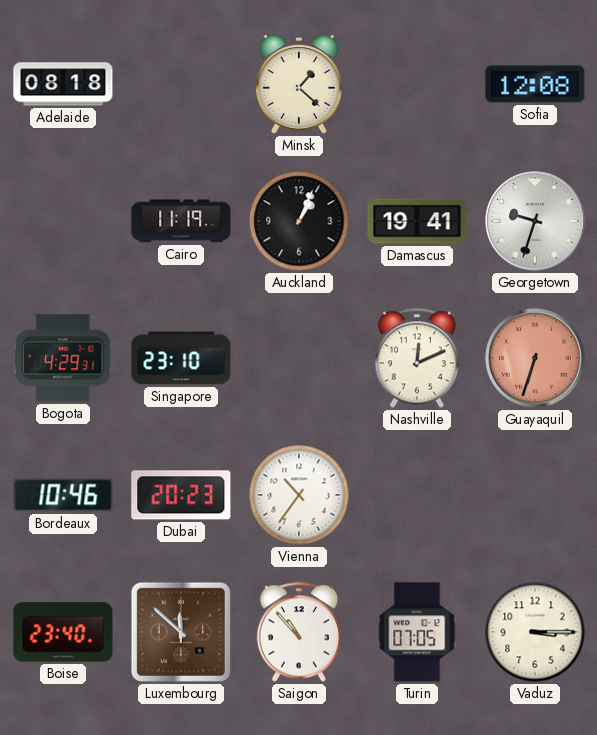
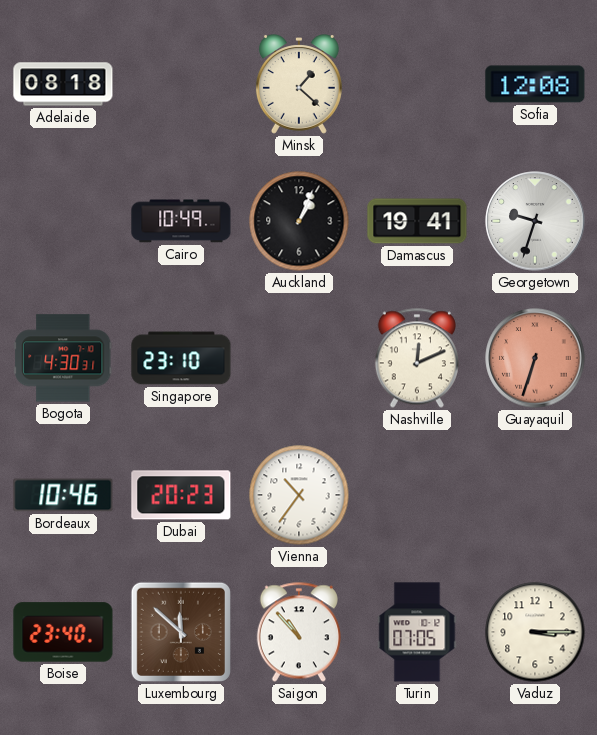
Cairo: 11:19 -> 10:49
Bogota: 4:29 -> 4:30
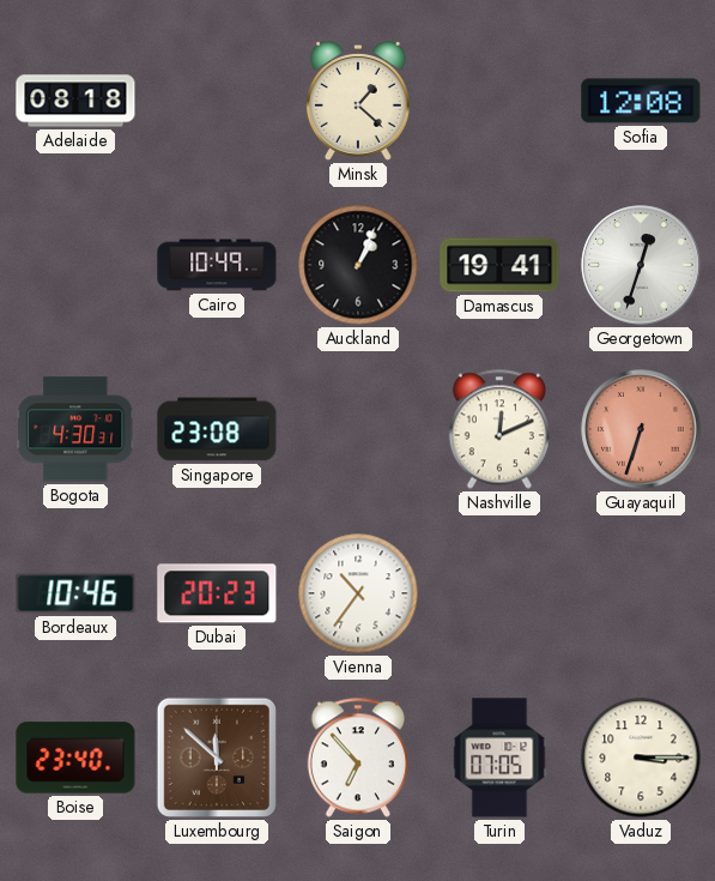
Georgetown: 9:33 -> 12:33
Singapore: 23:10 -> 23:08
Saigon: 10:53 -> 6:53
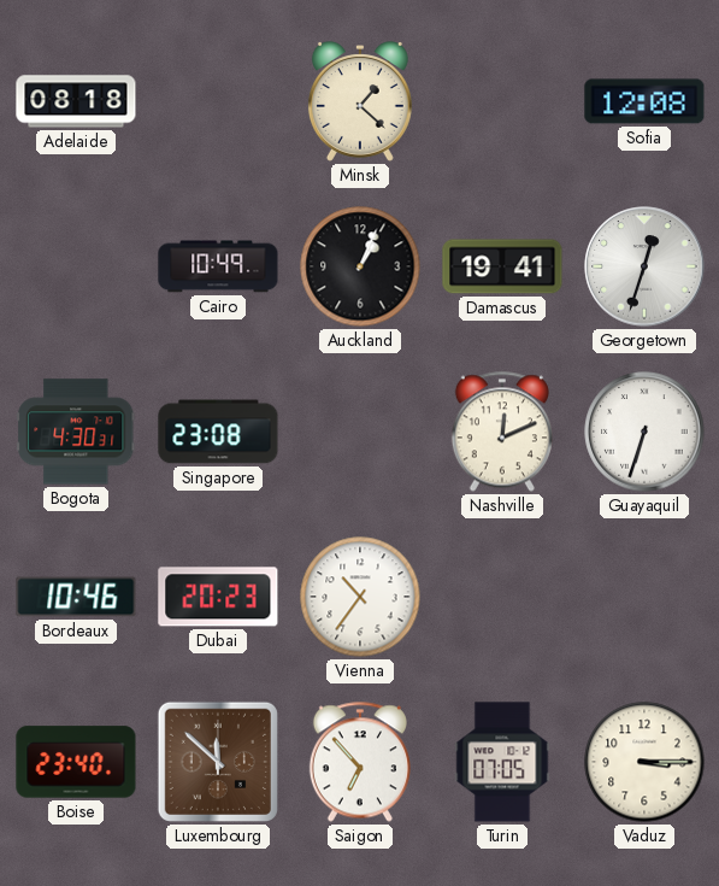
Guayaquil dial: salmon -> white
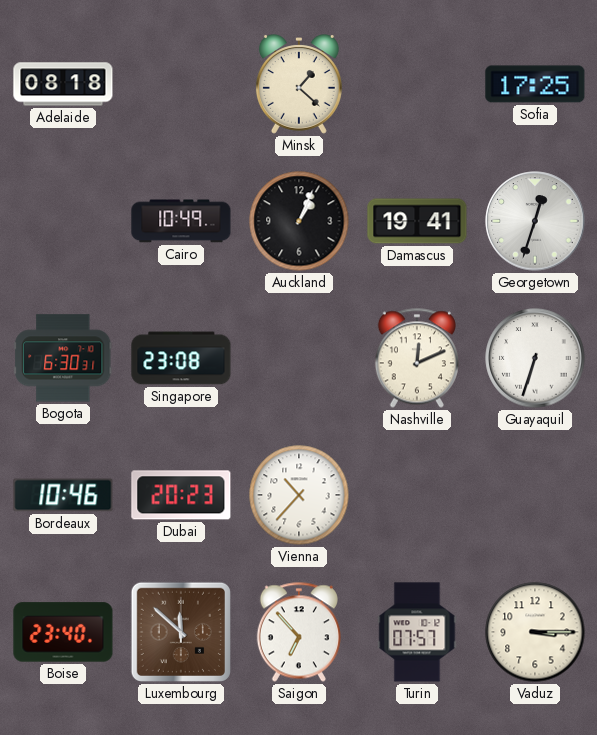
Sofia: 12:08 -> 17:25
Bogota: 4:30 -> 6:30
Vienna: 10:36 -> 10:37
Turin: 07:05 -> 07:57
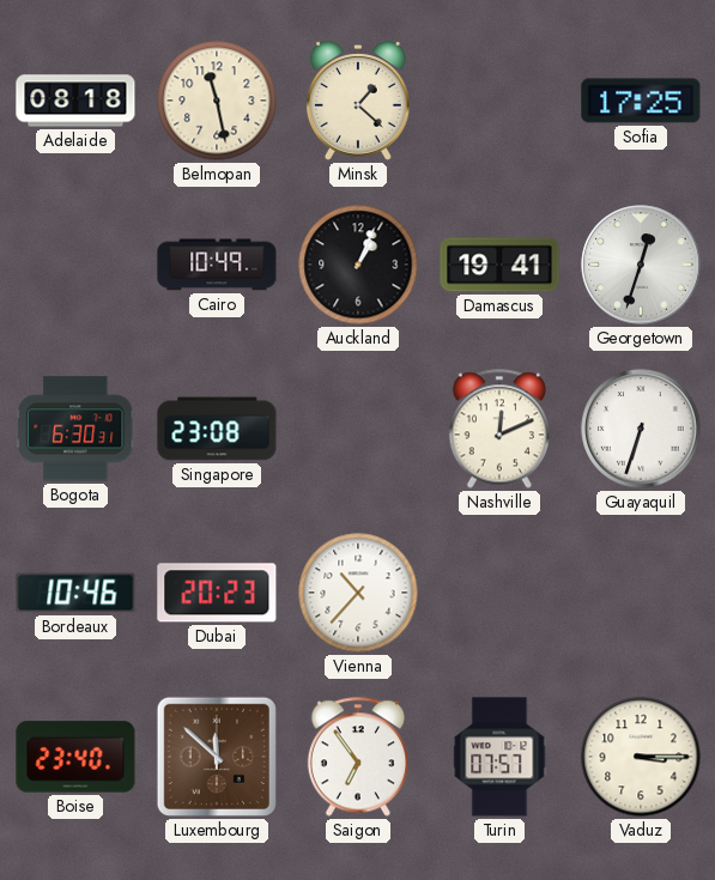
Belmopan: none -> 11:28
Saigon: 6:53 -> 6:54
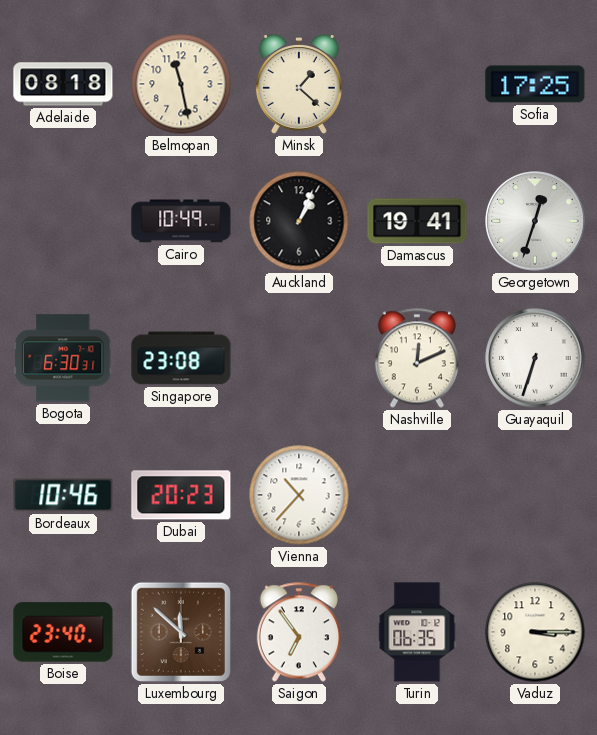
Turin: 07:57 -> 06:35
